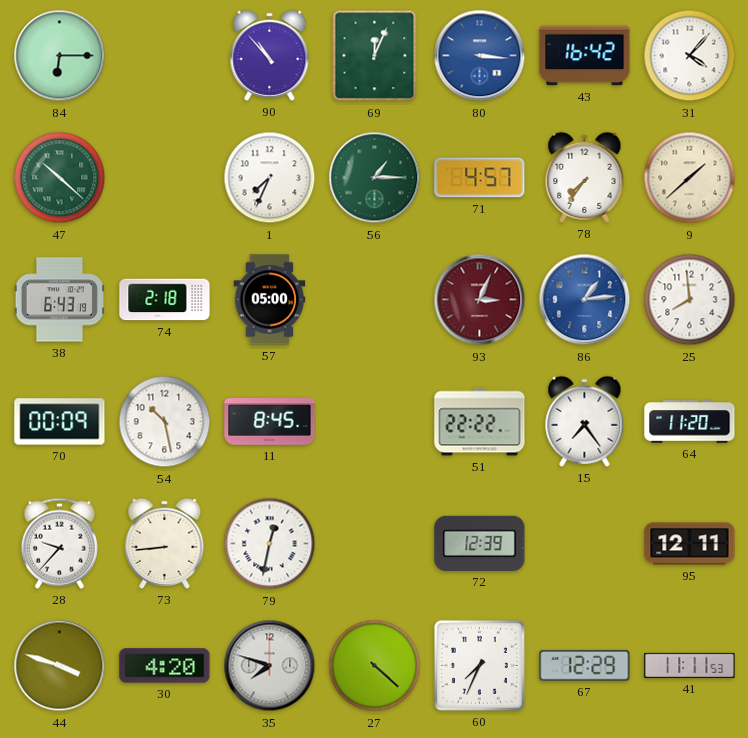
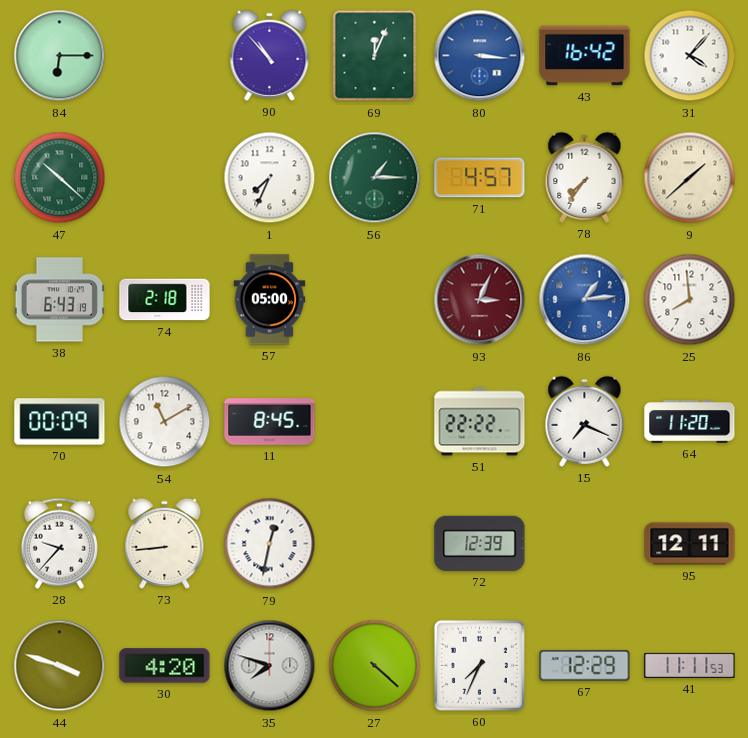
54: 10:28 -> 11:10
15: 7:24 -> 7:19
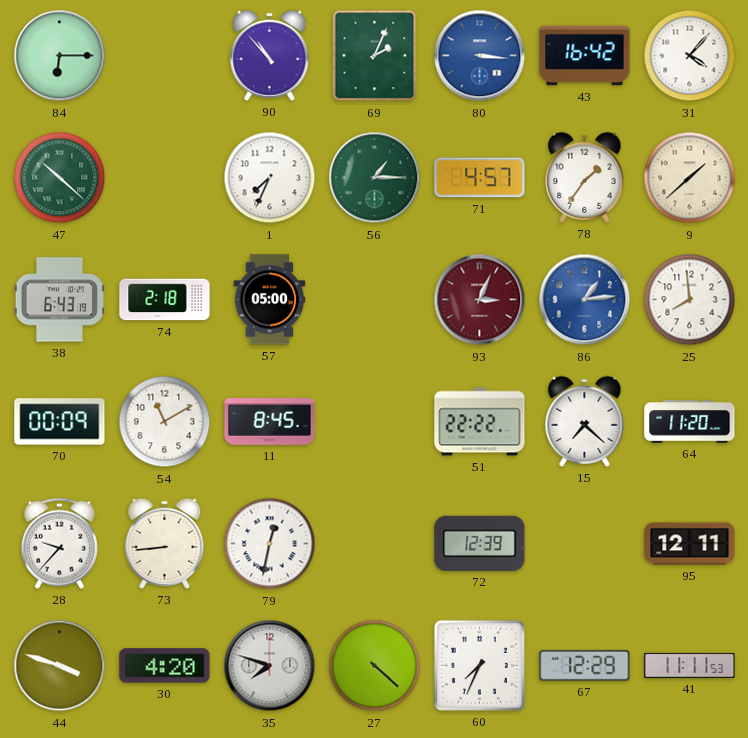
69: 12:04 -> 2:04
78: 7:36 -> 1:36
15: 7:19 -> 7:22
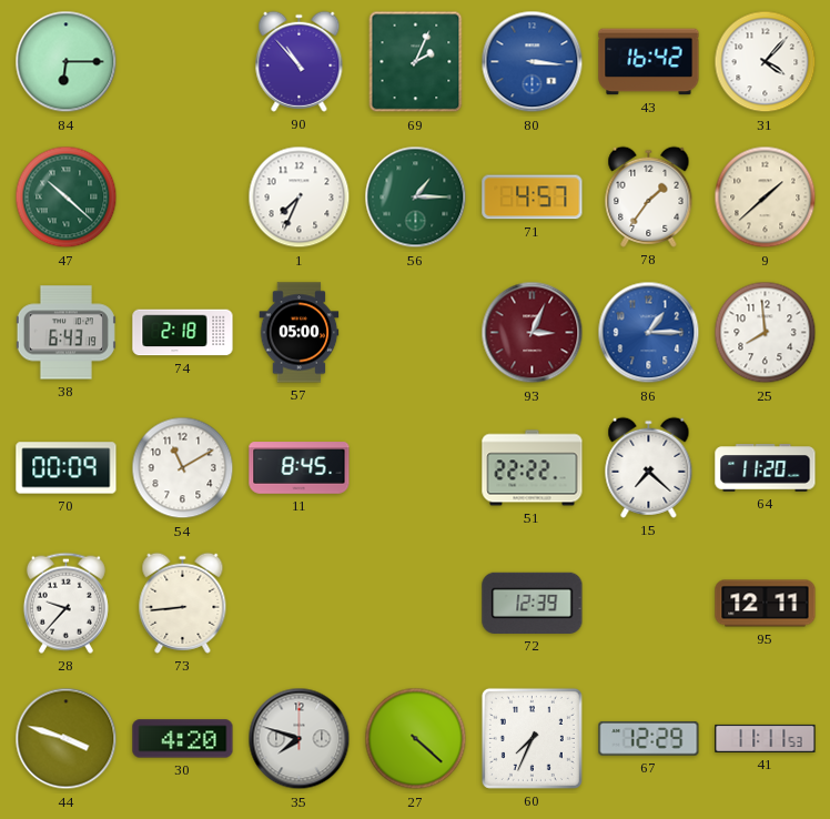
86: 1:14 -> 1:15
79: 12:32 -> none
